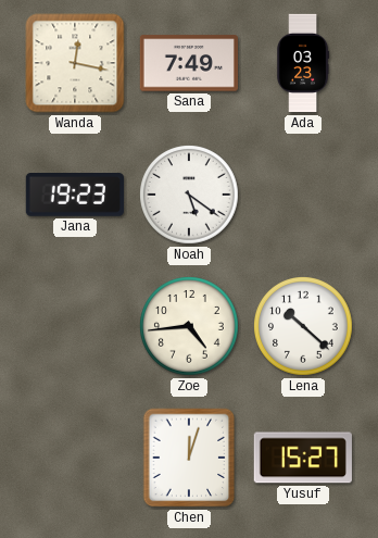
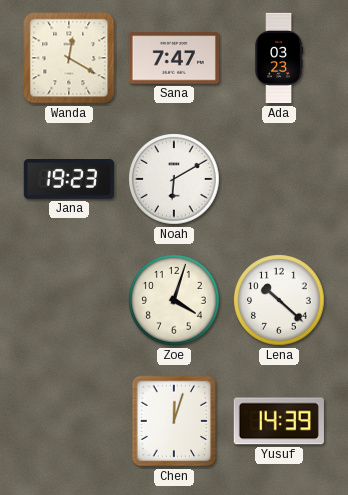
Wanda: 12:17 -> 12:20
Sana: 7:49 -> 7:47
Noah: 5:21 -> 6:10
Zoe: 4:44 -> 4:03
Yusuf: 15:27 -> 14:39
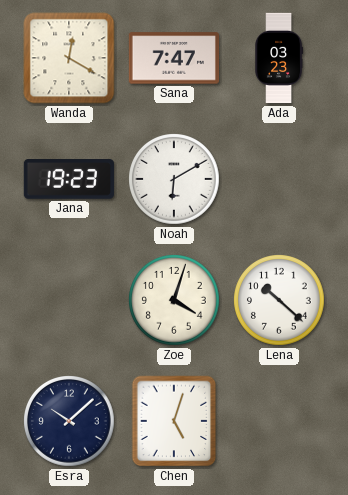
Esra: none -> 10:08
Chen: 12:03 -> 5:03
Yusuf: 14:39 -> none
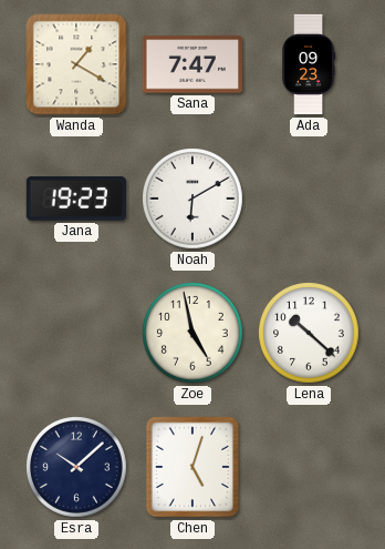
Wanda: 12:20 -> 1:20
Ada: 03:23 -> 09:23
Zoe: 4:03 -> 4:58
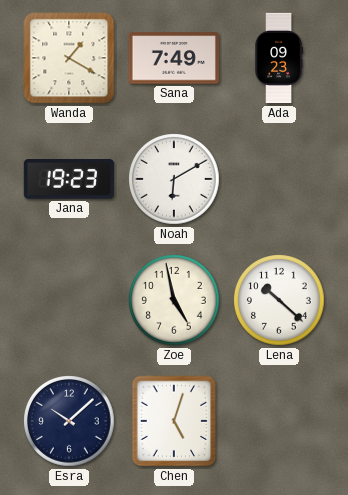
Sana: 7:47 -> 7:49
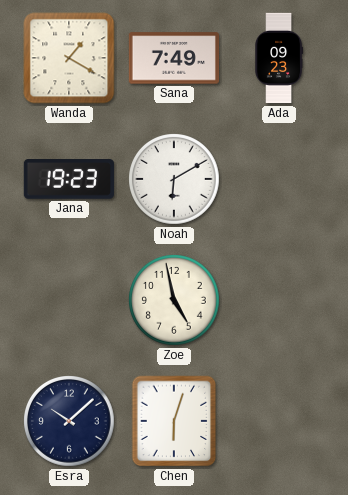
Lena: 10:22 -> none
Chen: 5:03 -> 6:03
